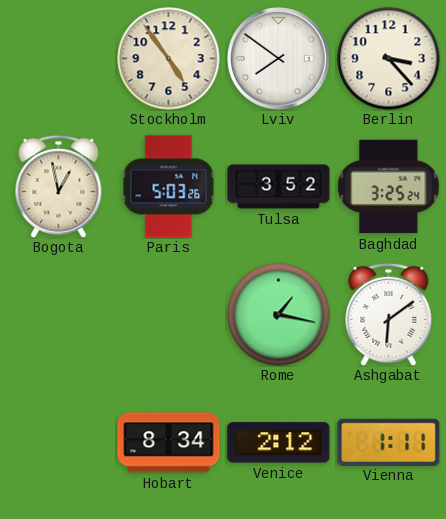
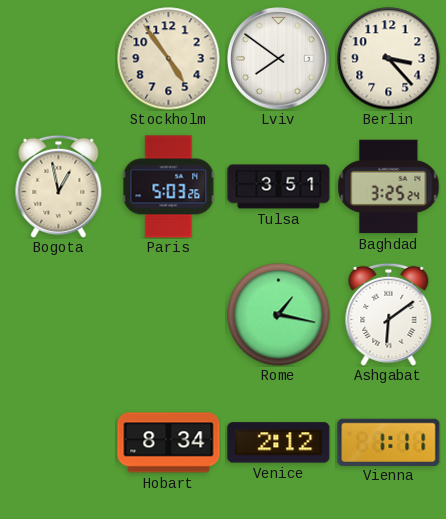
Tulsa: 3:52 -> 3:51
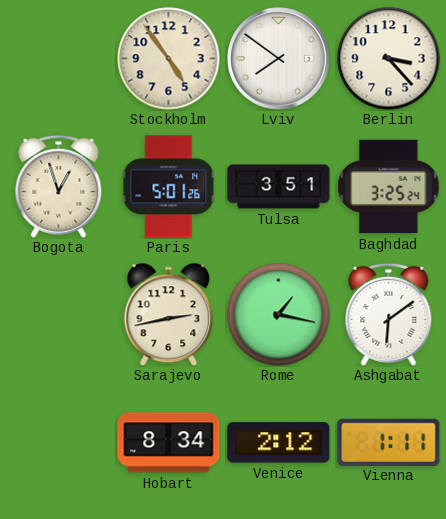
Bogota: 12:58 -> 12:57
Paris: 5:03 -> 5:01
Sarajevo: none -> 2:43
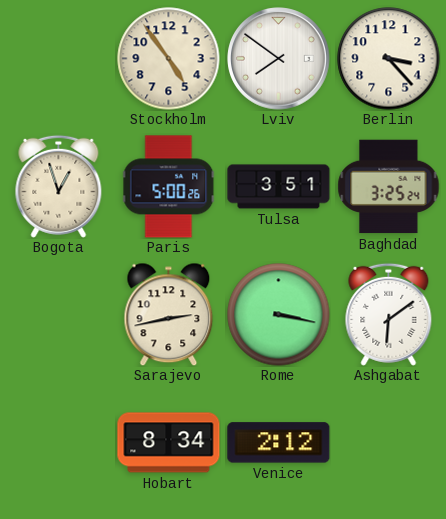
Paris: 5:01 -> 5:00
Rome: 1:17 -> 3:17
Vienna: 1:11 -> none
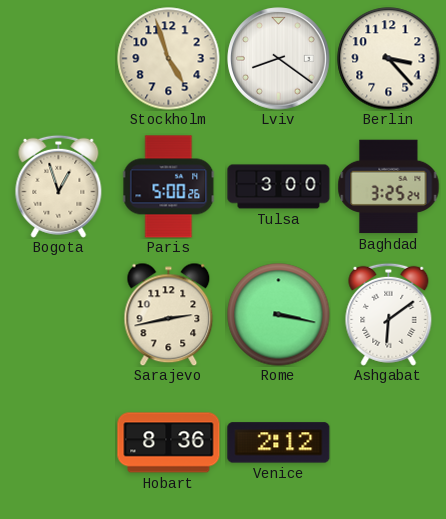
Stockholm: 4:54 -> 4:57
Lviv: 7:51 -> 8:21
Tulsa: 3:51 -> 3:00
Hobart: 8:34 -> 8:36
